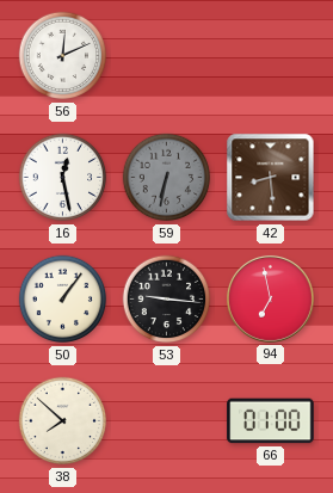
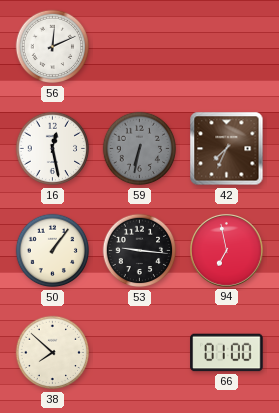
42: 8:29 -> 7:34
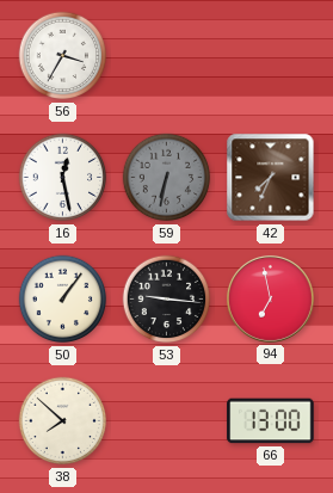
56: 12:11 -> 3:35
66: 01:00 -> 13:00
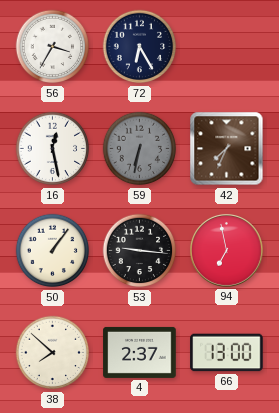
72: none -> 6:25
4: none -> 2:37
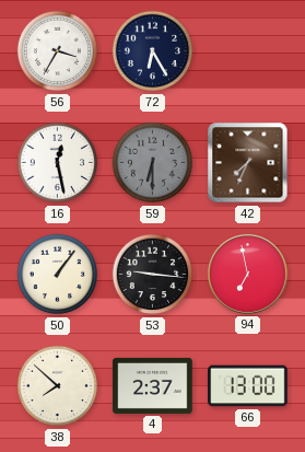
59: 6:32 -> 6:30
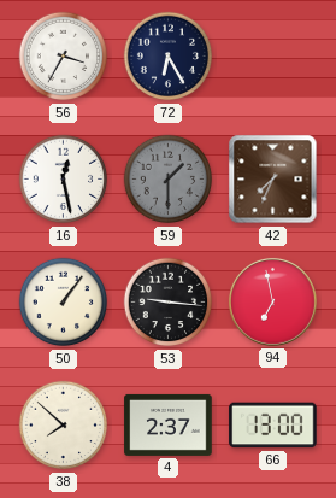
59: 6:30 -> 1:30
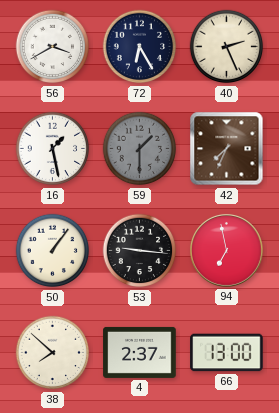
56: 3:35 -> 3:40
40: none -> 2:26
16: 12:28 -> 1:28
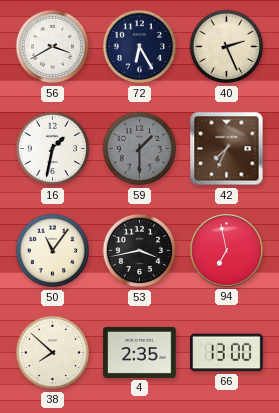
16: 1:28 -> 1:32
50: 1:06 -> 11:06
53: 9:16 -> 3:43
4: 2:37 -> 2:35
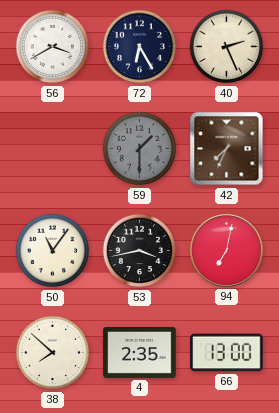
16: 1:32 -> none
94: 6:58 -> 7:02
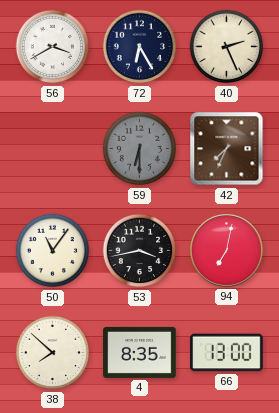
59: 1:30 -> 6:30
4: 2:35 -> 8:35
